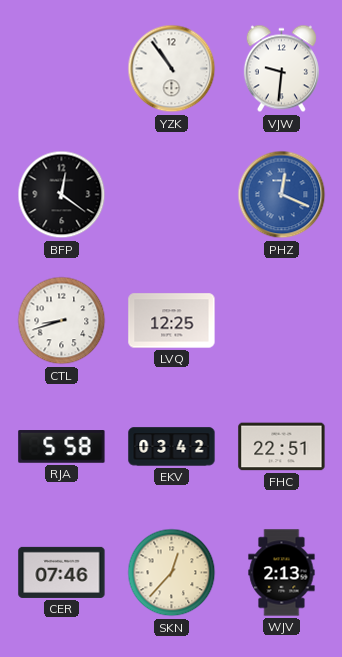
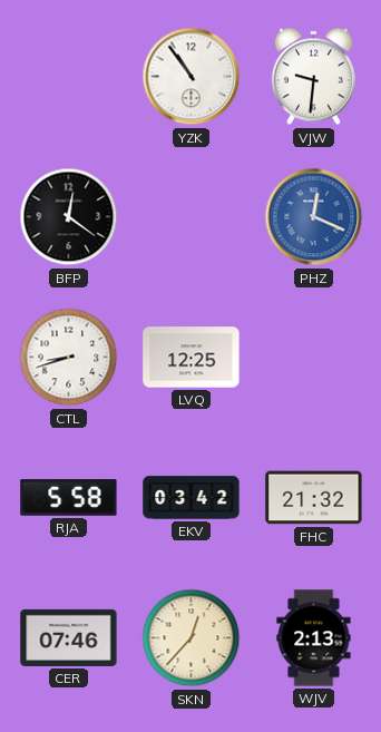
FHC: 22:51 -> 21:32
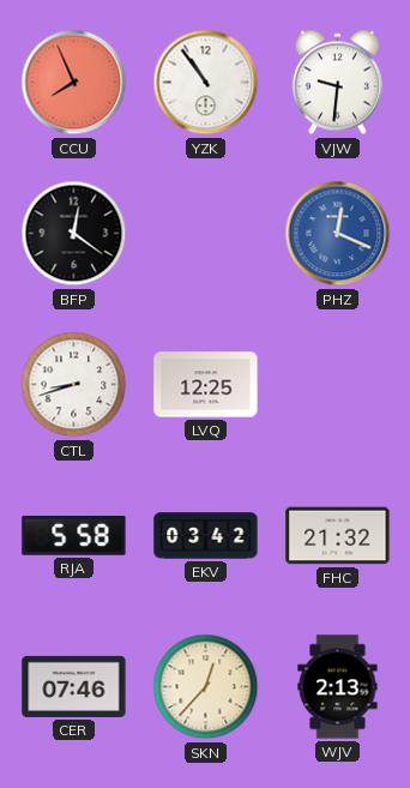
CCU: none -> 7:56
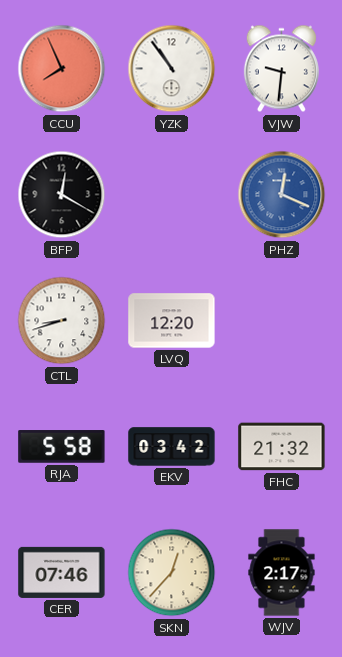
BFP: 12:21 -> 12:20
LVQ: 12:25 -> 12:20
WJV: 2:13 -> 2:17
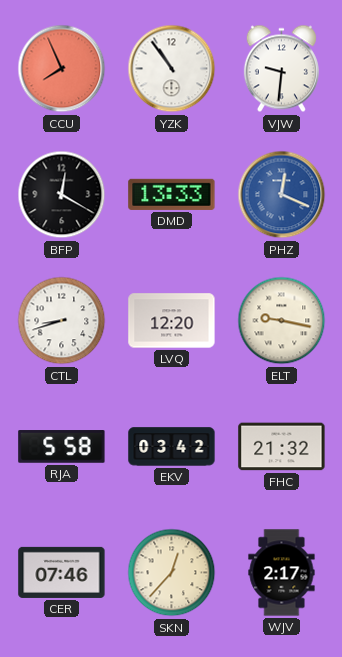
DMD: none -> 13:33
ELT: none -> 9:17
